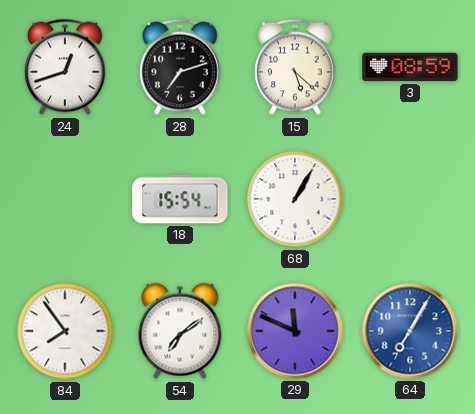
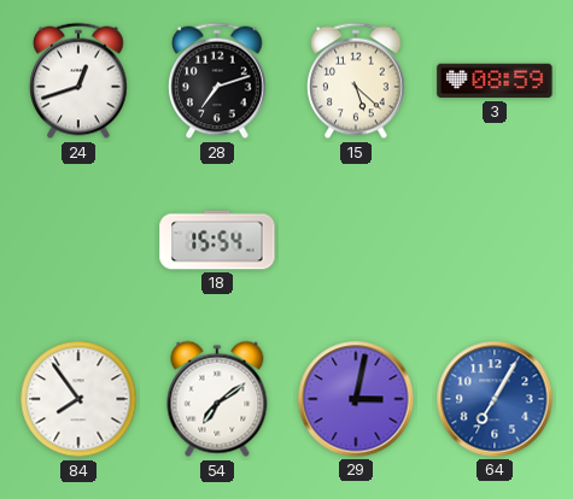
68: 1:05 -> none
29: 11:49 -> 3:02
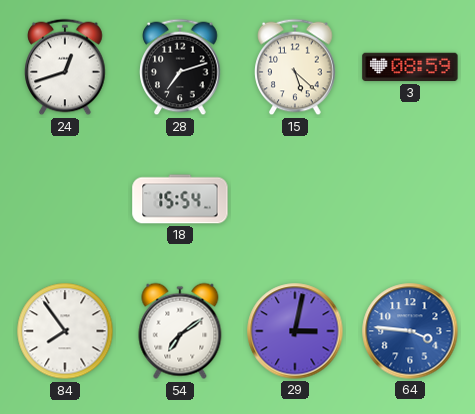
64: 7:05 -> 3:46
